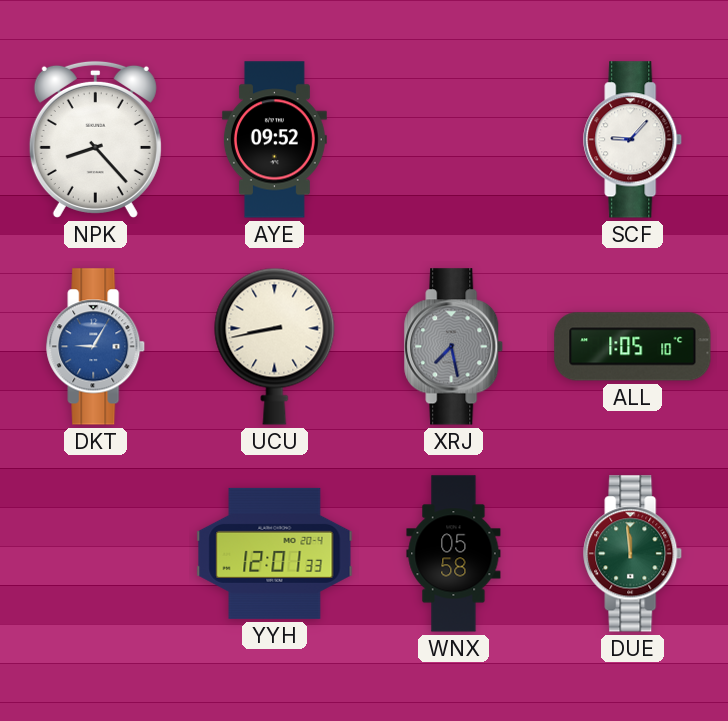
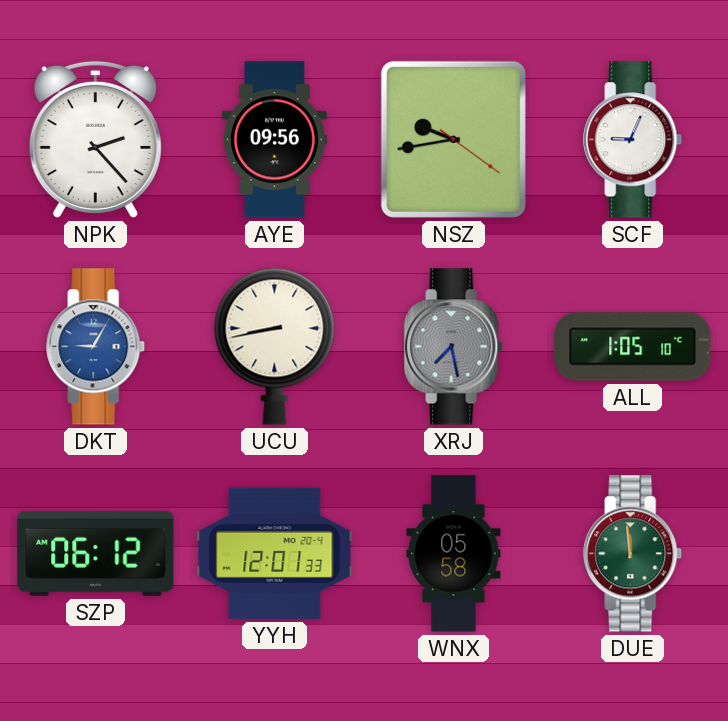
NPK: 8:23 -> 2:23
AYE: 09:52 -> 09:56
NSZ: none -> 9:43
SCF: 9:07 -> 9:04
SZP: none -> 06:12
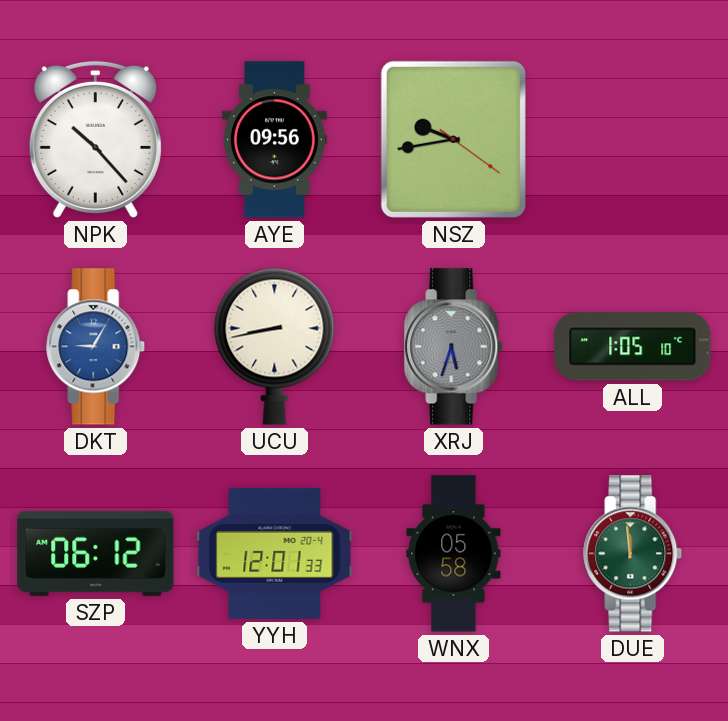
NPK: 2:23 -> 10:23
SCF: 9:04 -> none
XRJ: 7:28 -> 5:33
